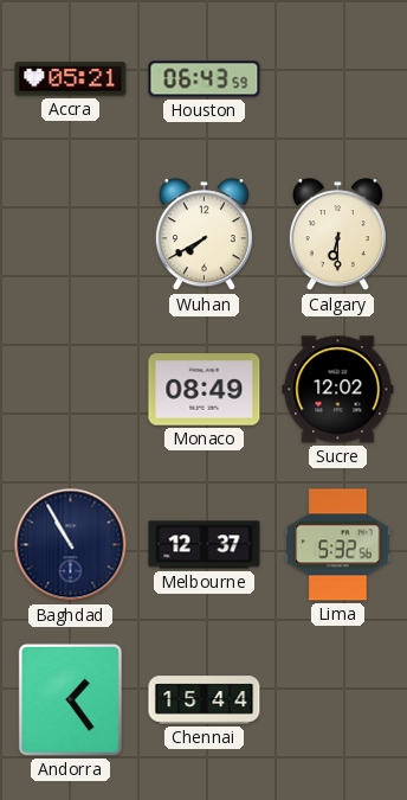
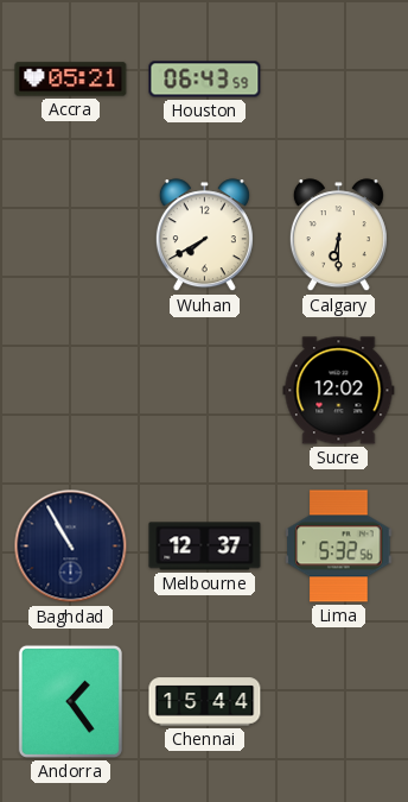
Monaco: 08:49 -> none
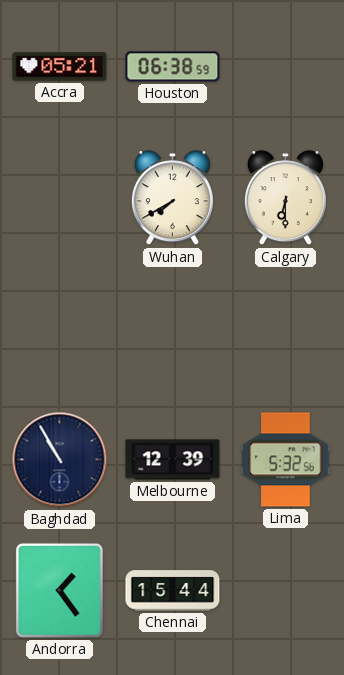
Houston: 06:43 -> 06:38
Sucre: 12:02 -> none
Melbourne: 12:37 -> 12:39
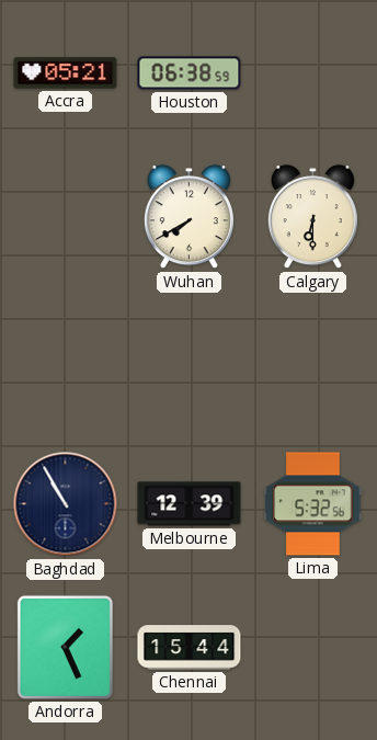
Andorra: 1:24 -> 1:26
